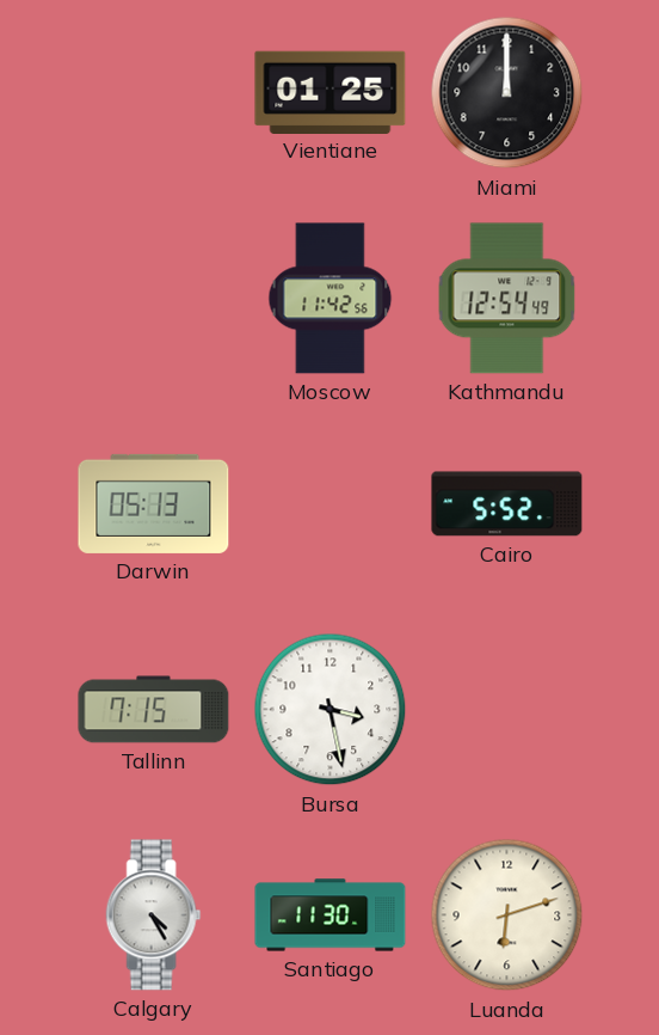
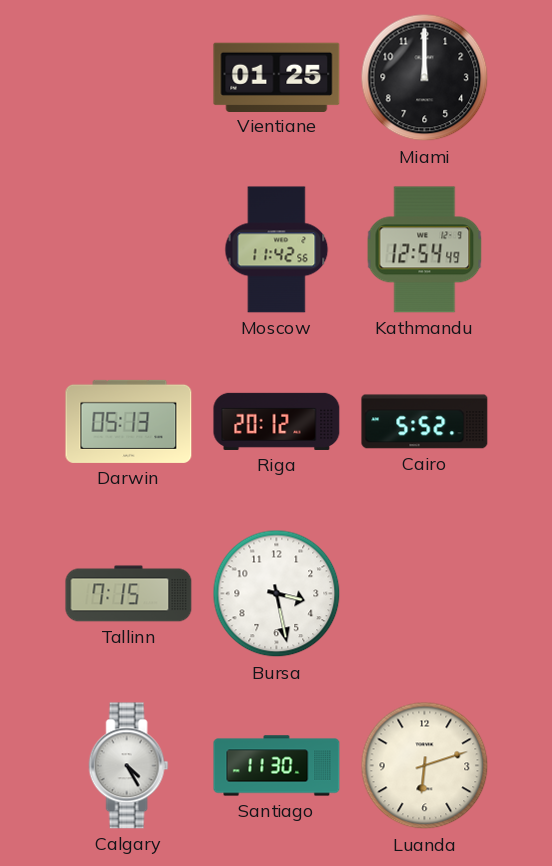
Riga: none -> 20:12
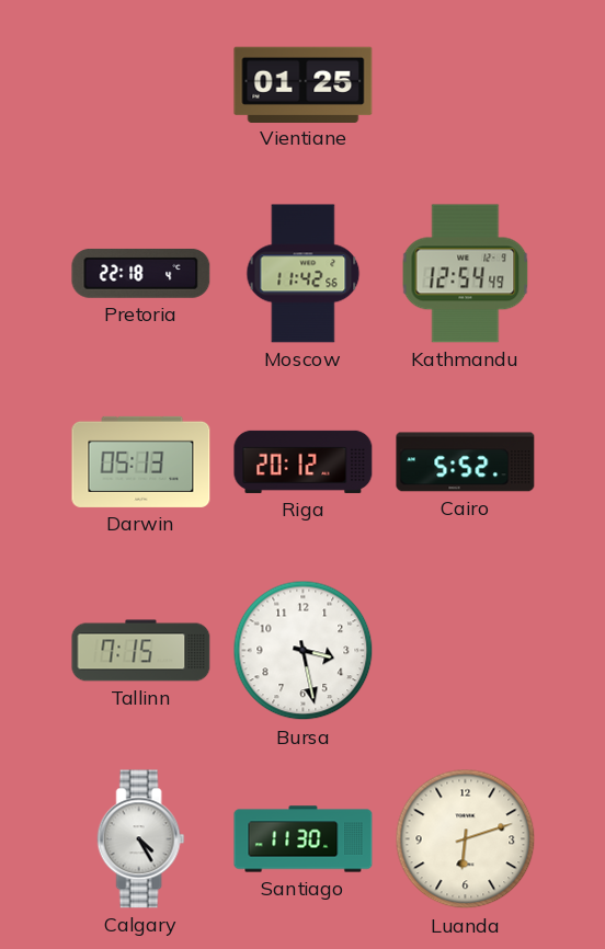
Miami: 12:00 -> none
Pretoria: none -> 22:18
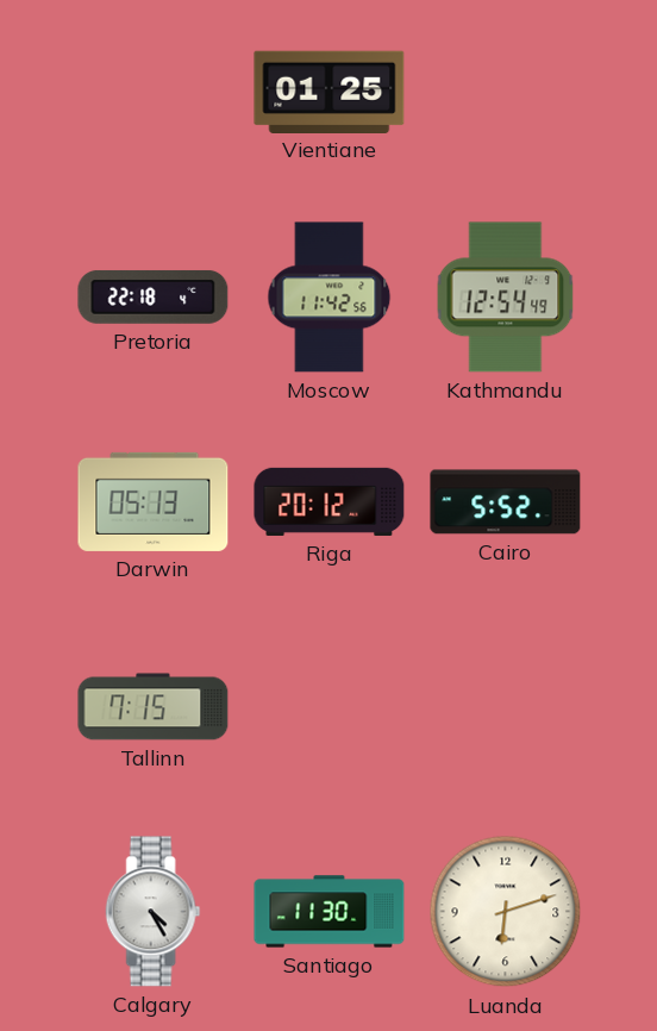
Bursa: 3:28 -> none
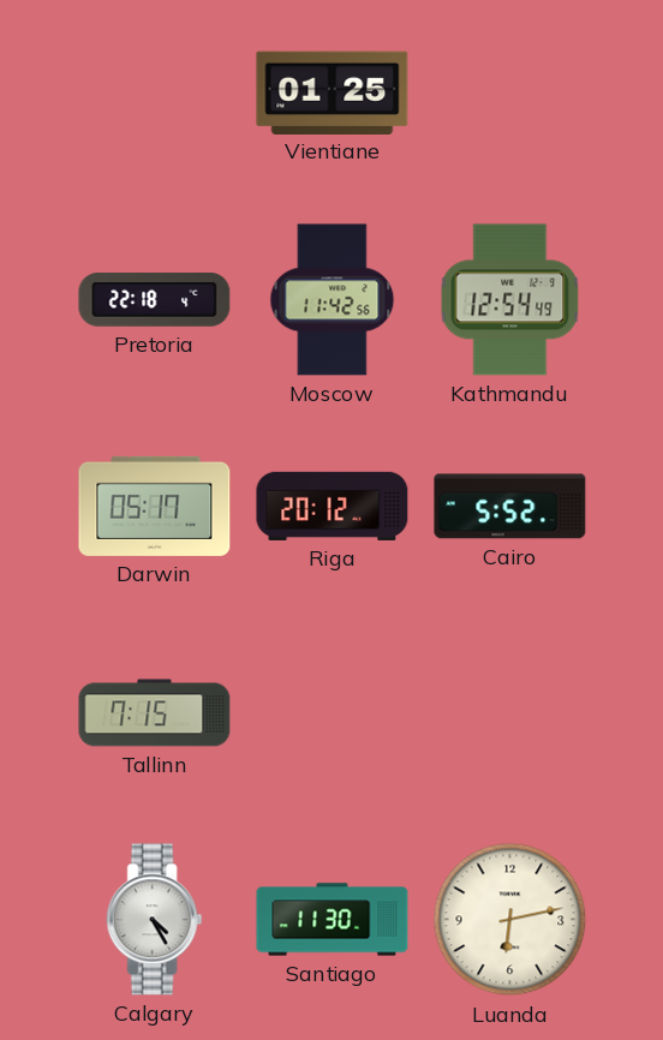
Darwin: 05:13 -> 05:17
Luanda: 6:12 -> 6:13
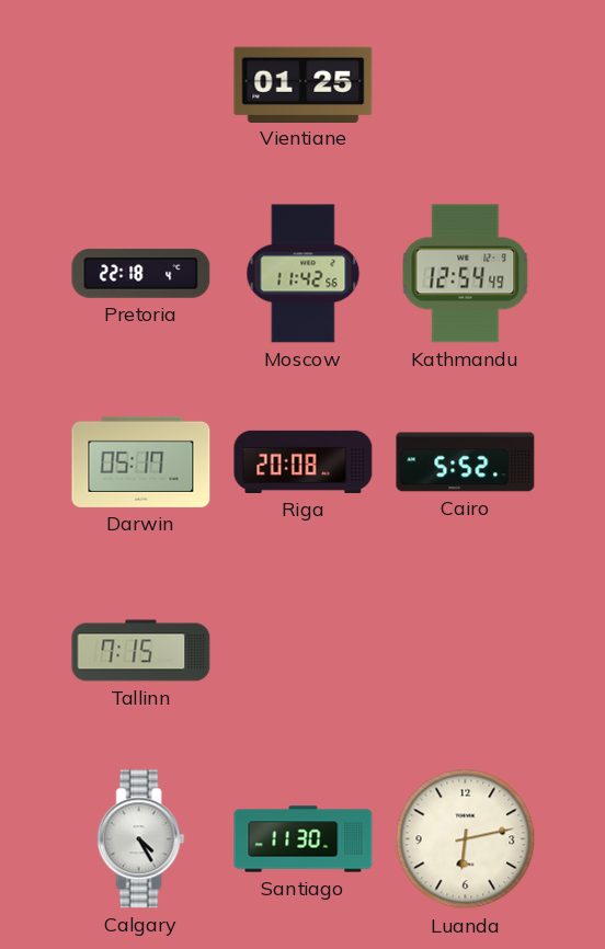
Riga: 20:12 -> 20:08
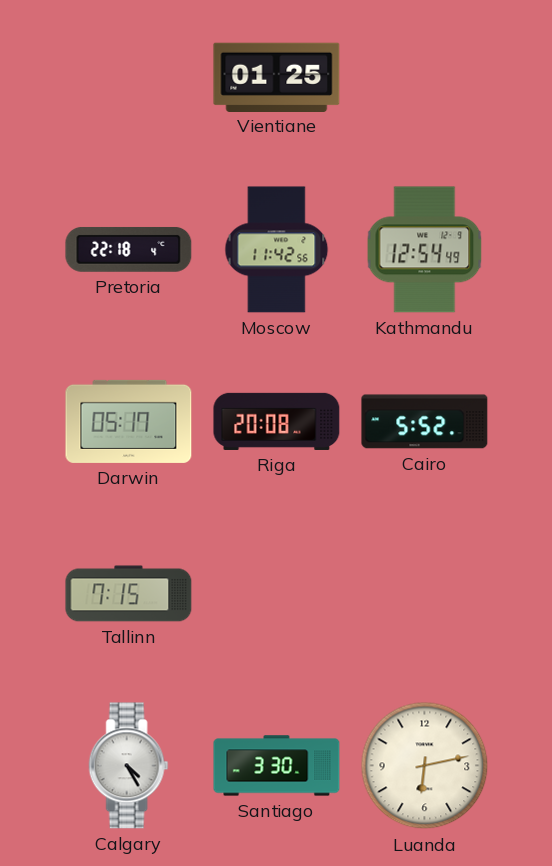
Santiago: 11:30 -> 3:30
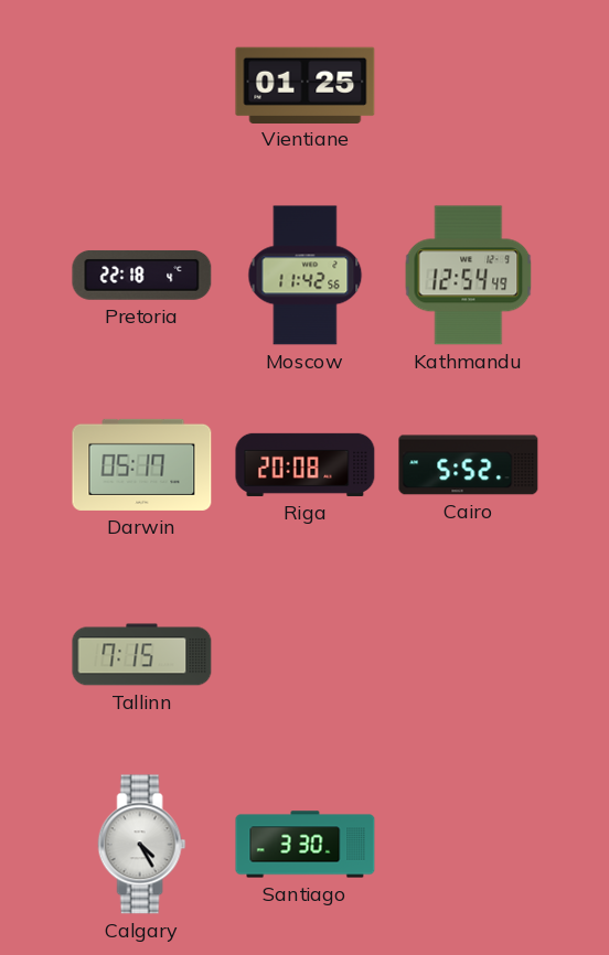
Luanda: 6:13 -> none
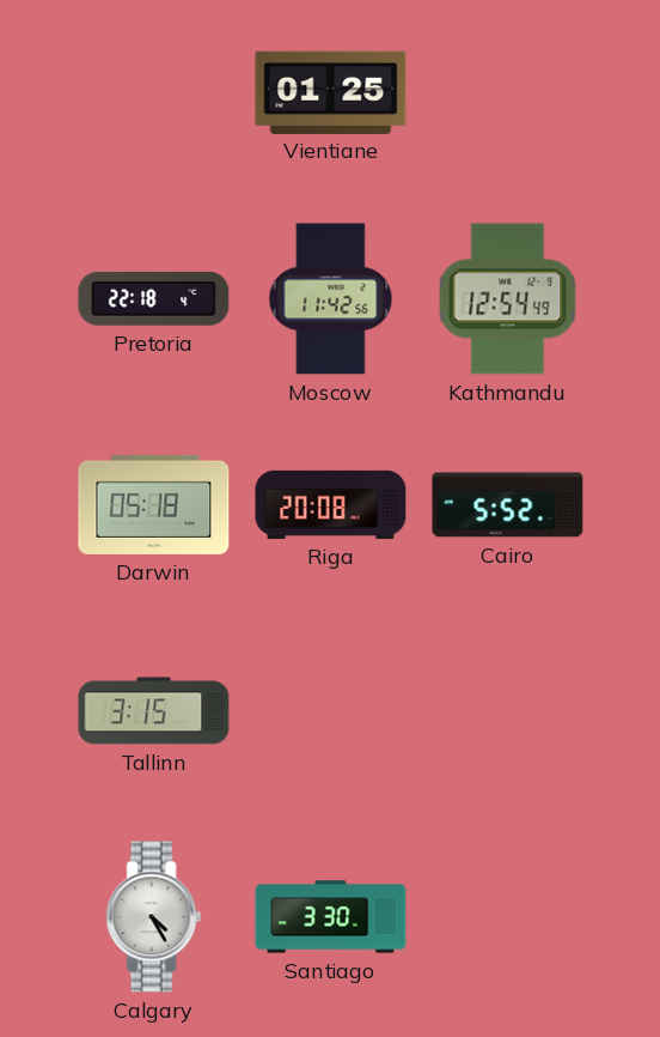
Darwin: 05:17 -> 05:18
Tallinn: 7:15 -> 3:15
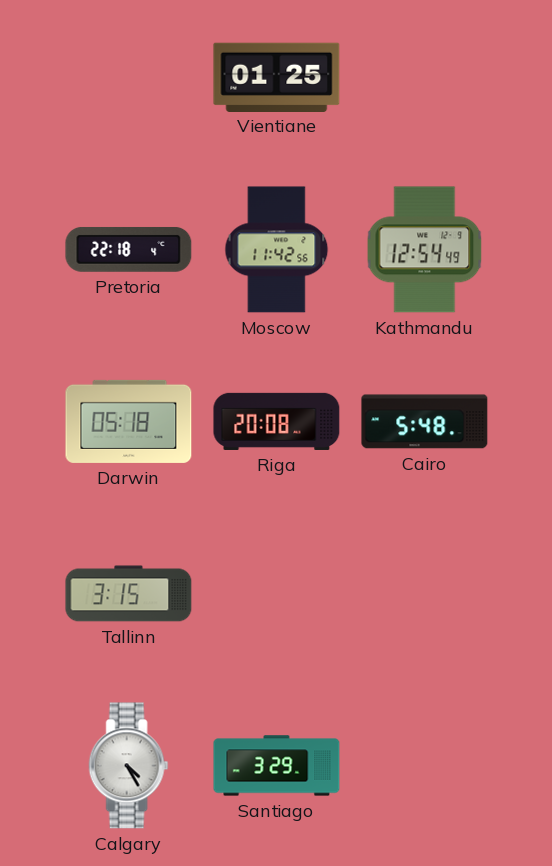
Cairo: 5:52 -> 5:48
Santiago: 3:30 -> 3:29
